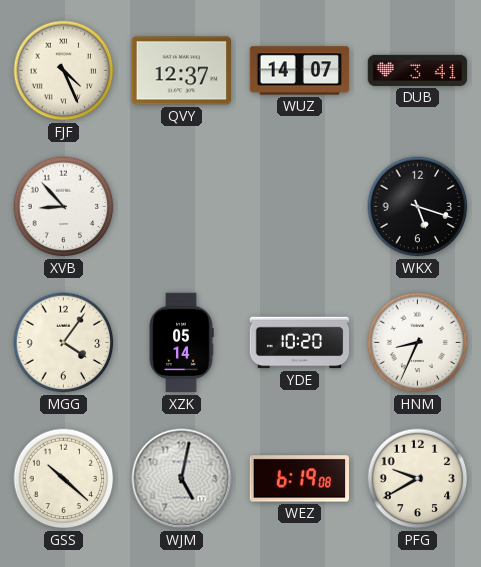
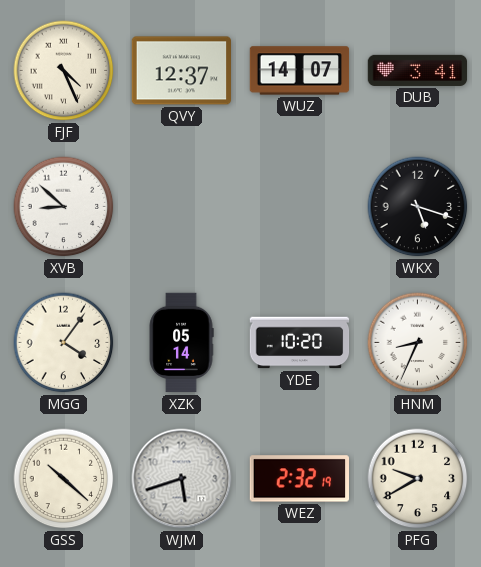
XVB: 8:53 -> 8:52
WJM: 5:02 -> 5:42
WEZ: 6:19 -> 2:32
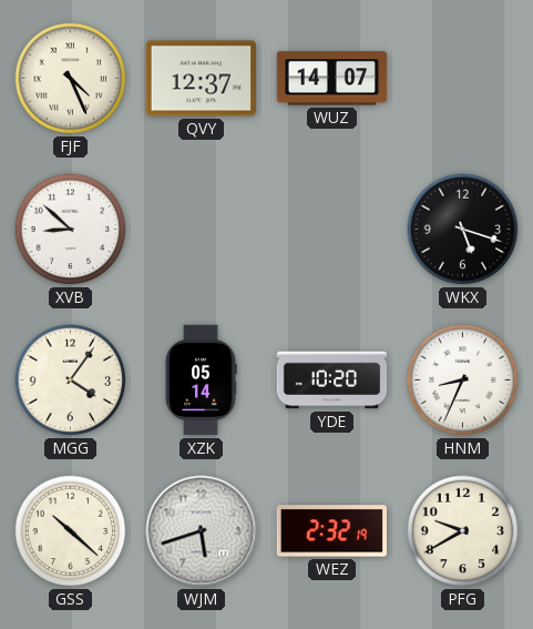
DUB: 3:41 -> none
